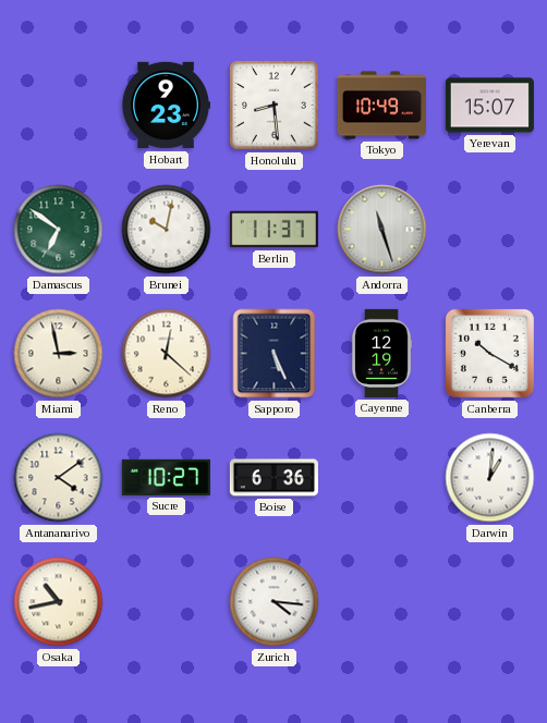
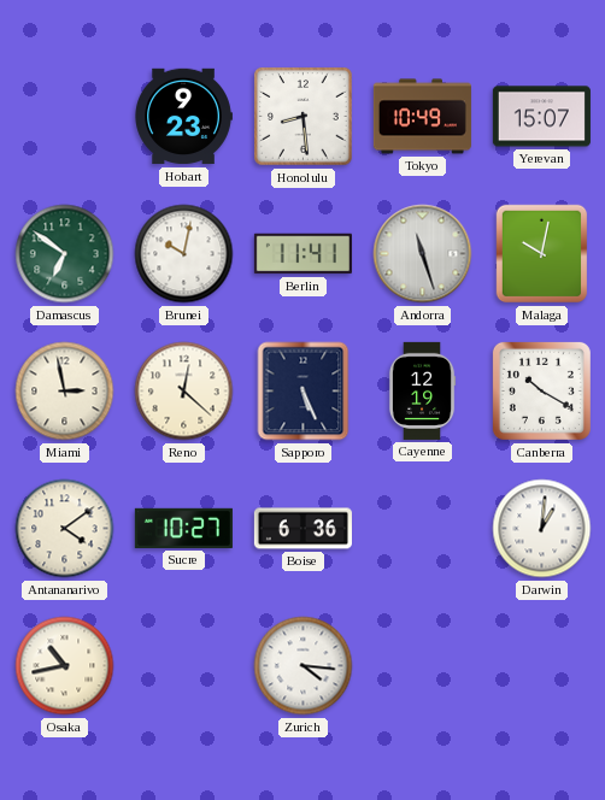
Berlin: 11:37 -> 11:41
Malaga: none -> 10:02
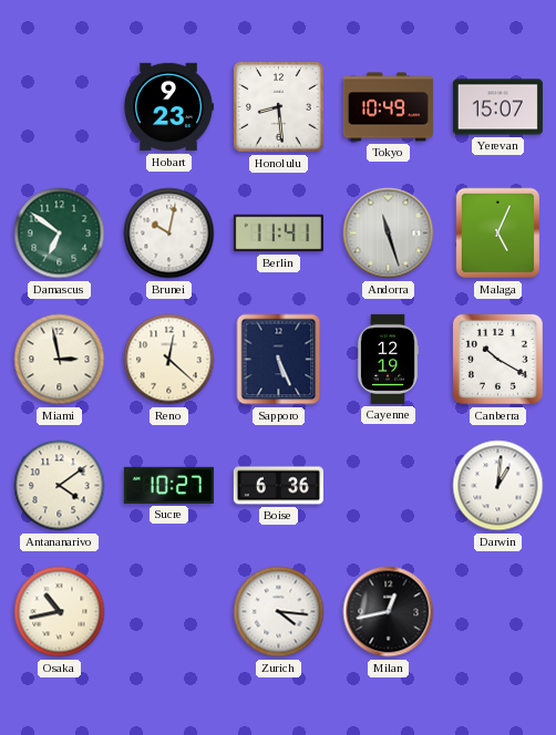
Malaga: 10:02 -> 5:04
Milan: none -> 12:43
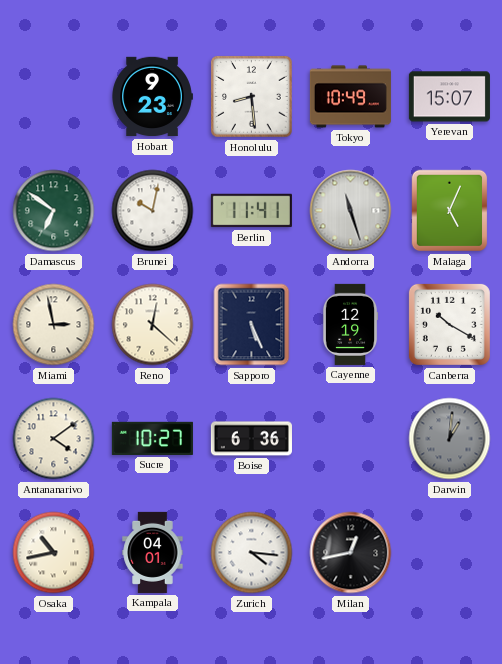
Darwin dial: white -> grey
Kampala: none -> 04:01
